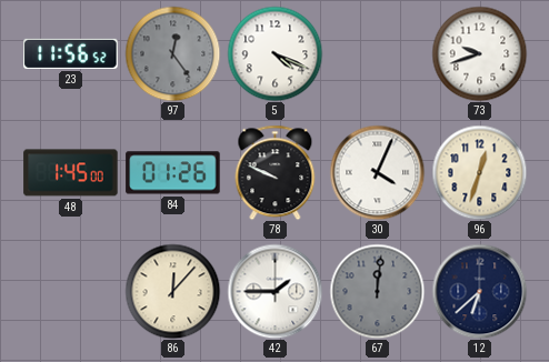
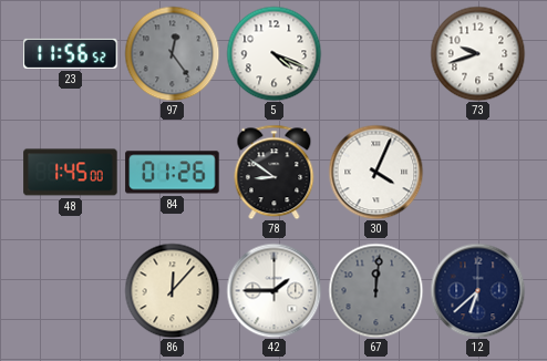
78: 9:49 -> 8:51
96: 12:33 -> none
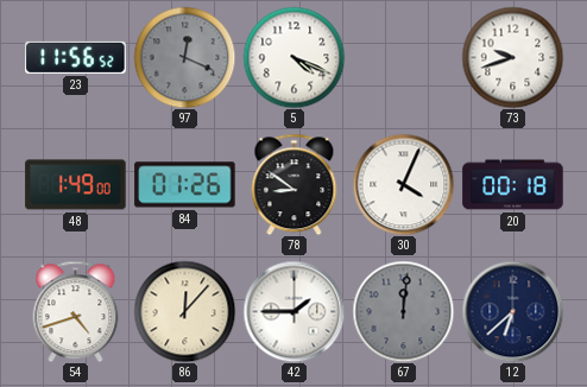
97: 12:24 -> 12:19
48: 1:45 -> 1:49
20: none -> 00:18
54: none -> 4:42
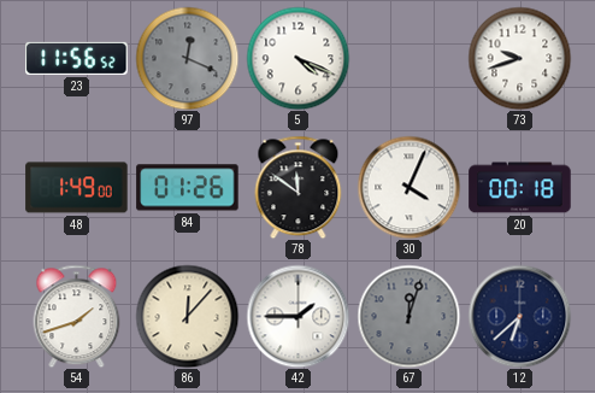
78: 8:51 -> 11:51
54: 4:42 -> 1:42
67: 12:01 -> 12:03
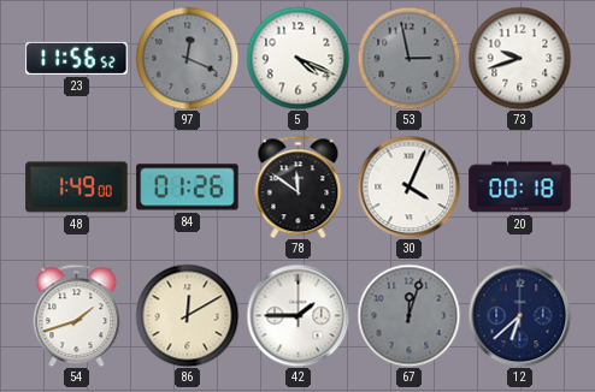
53: none -> 2:58
86: 12:07 -> 12:10
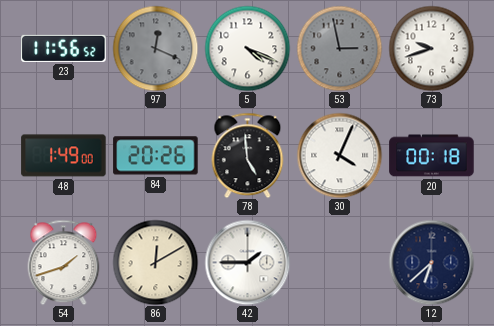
84: 01:26 -> 20:26
78: 11:51 -> 4:59
67: 12:03 -> none
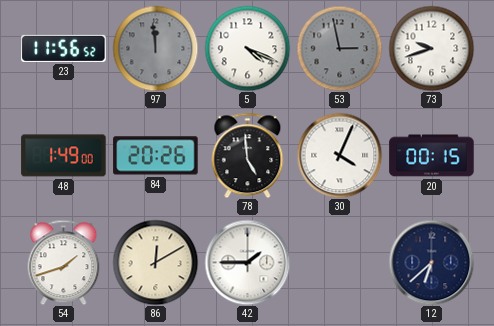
97: 12:19 -> 11:59
20: 00:18 -> 00:15
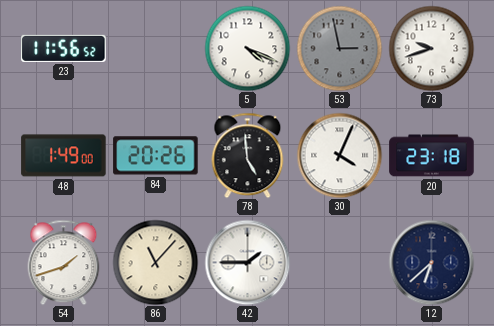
97: 11:59 -> none
20: 00:15 -> 23:18
86: 12:10 -> 11:07
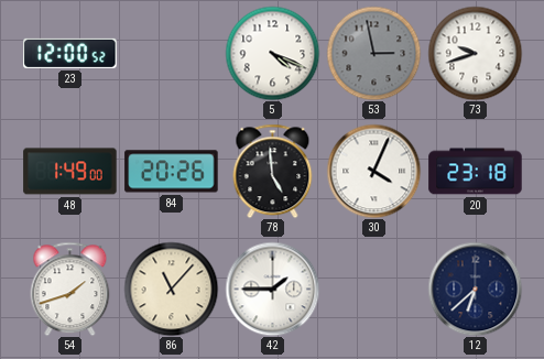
23: 11:56 -> 12:00
